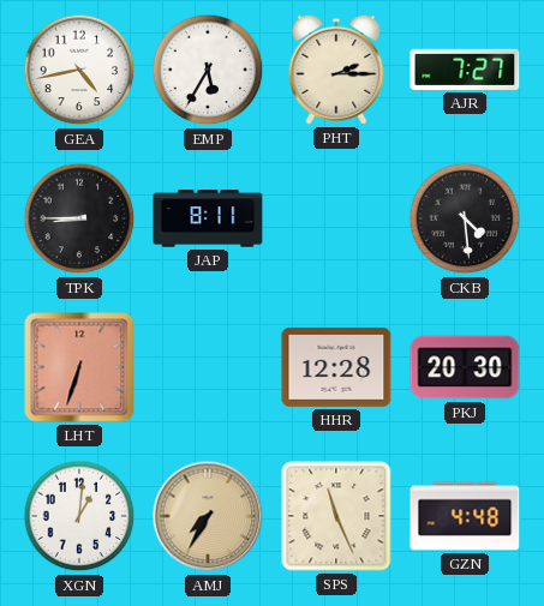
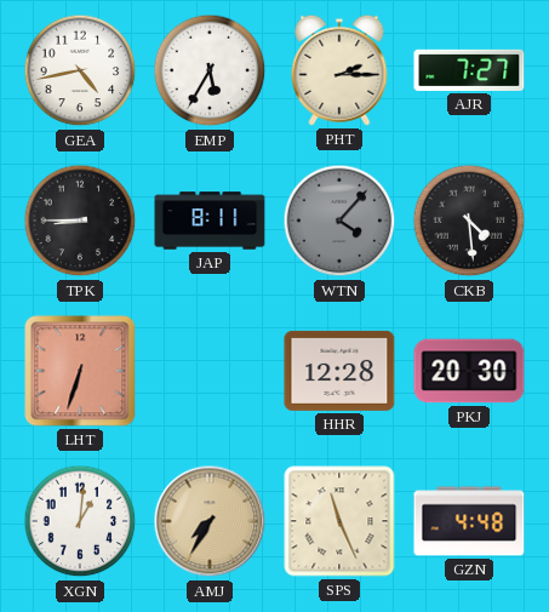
WTN: none -> 4:07
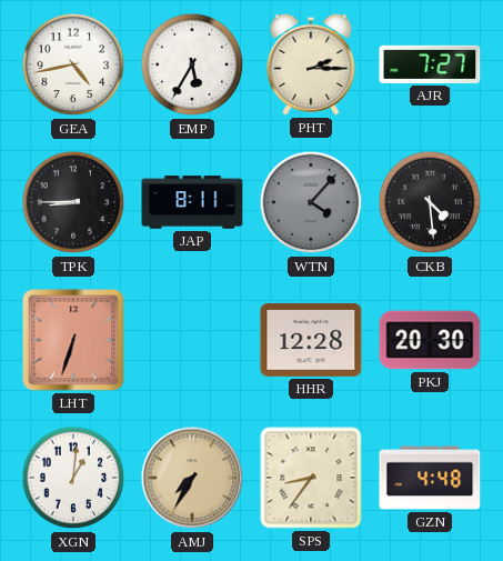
SPS: 11:26 -> 8:36
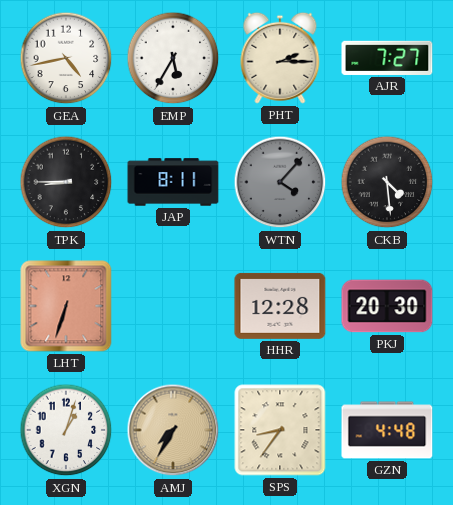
XGN: 1:01 -> 1:03
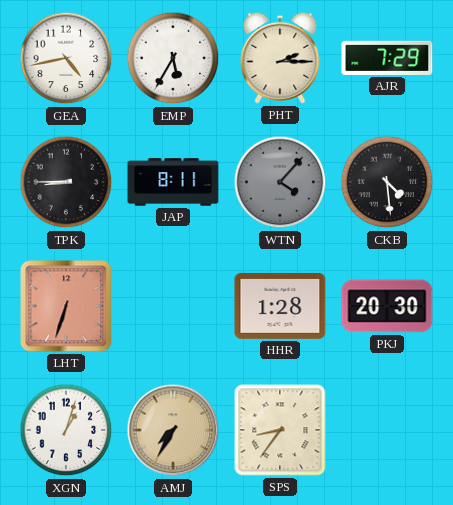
AJR: 7:27 -> 7:29
HHR: 12:28 -> 1:28
GZN: 4:48 -> none
